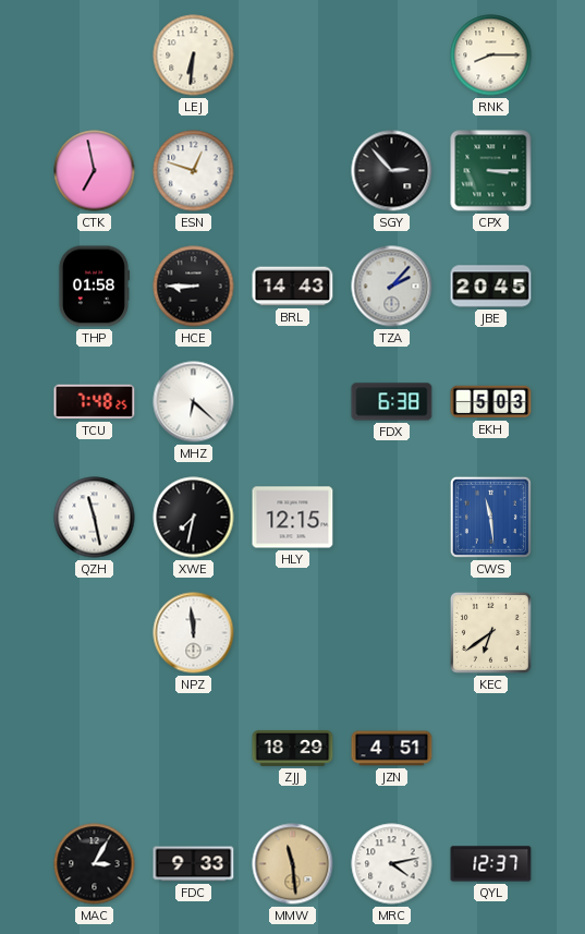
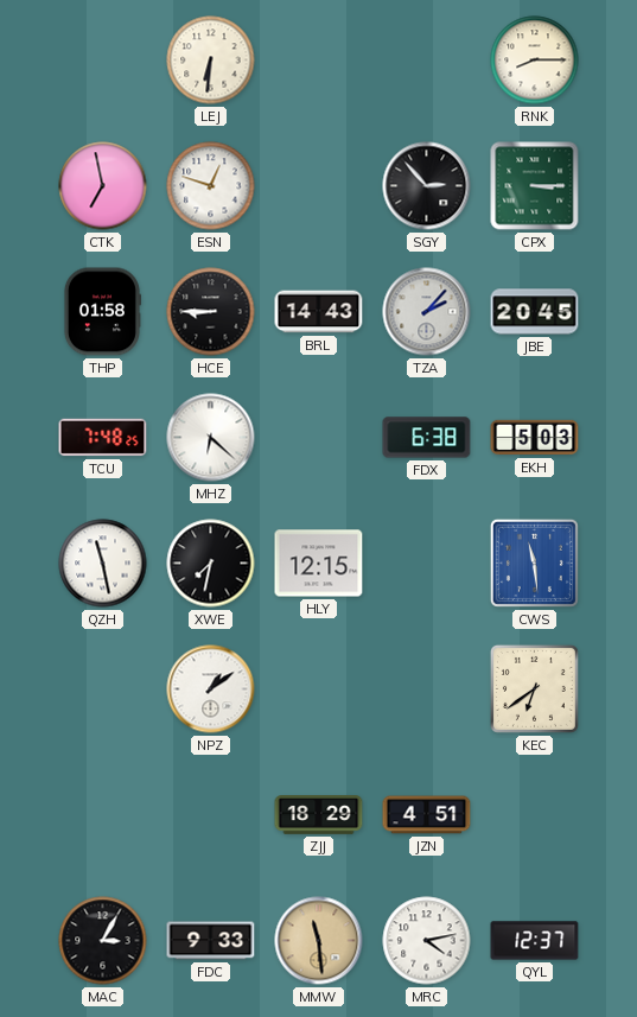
NPZ: 11:59 -> 1:09
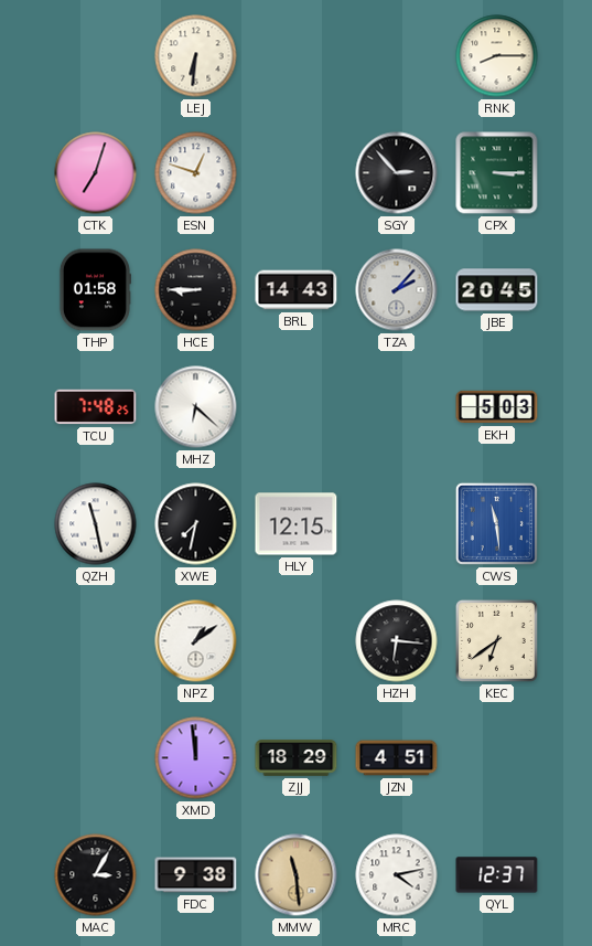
CTK: 6:58 -> 7:03
FDX: 6:38 -> none
HZH: none -> 6:16
XMD: none -> 11:59
FDC: 9:33 -> 9:38
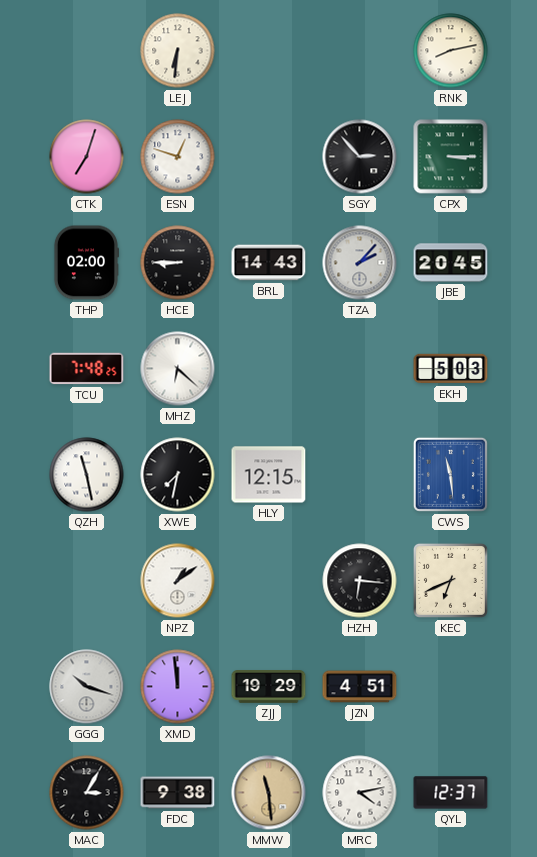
RNK: 8:15 -> 8:13
THP: 01:58 -> 02:00
KEC: 6:39 -> 6:41
GGG: none -> 10:18
ZJJ: 18:29 -> 19:29
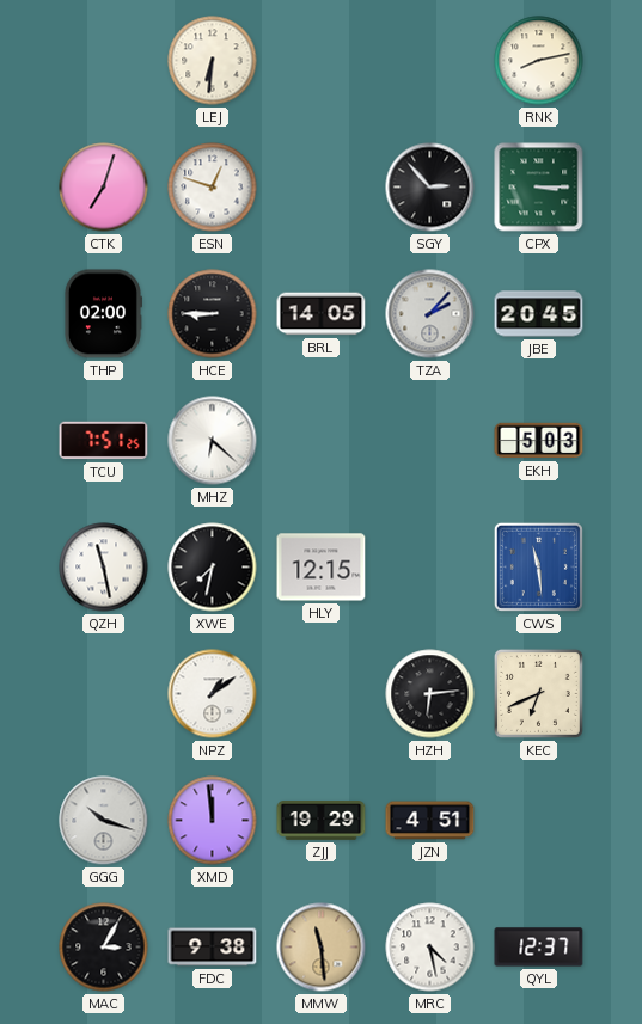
BRL: 14:43 -> 14:05
TCU: 7:48 -> 7:51
HZH: 6:16 -> 6:14
MRC: 4:13 -> 4:28
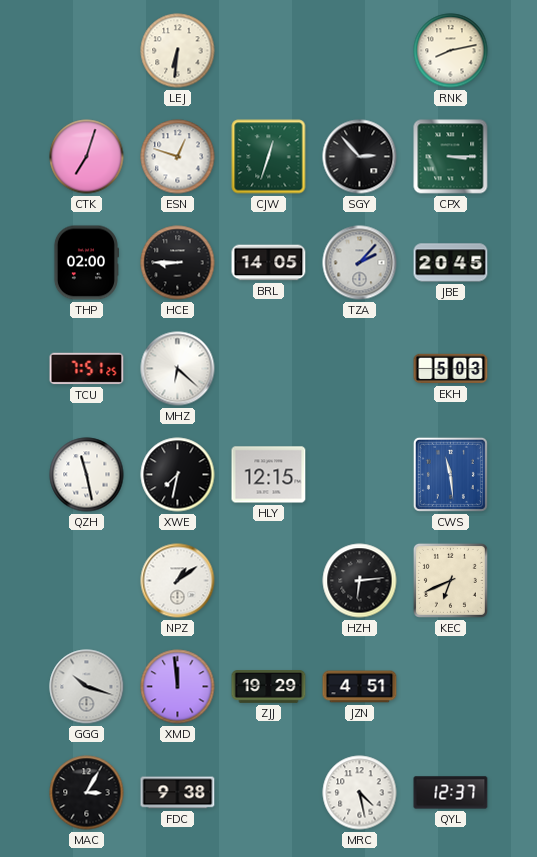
CJW: none -> 12:33
MMW: 11:29 -> none
